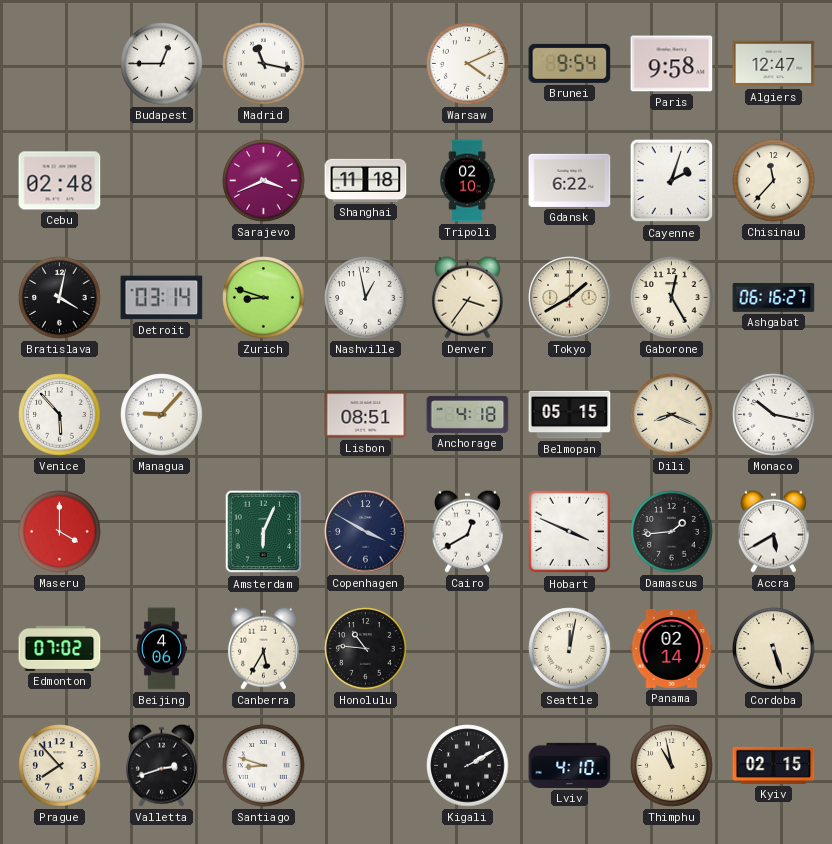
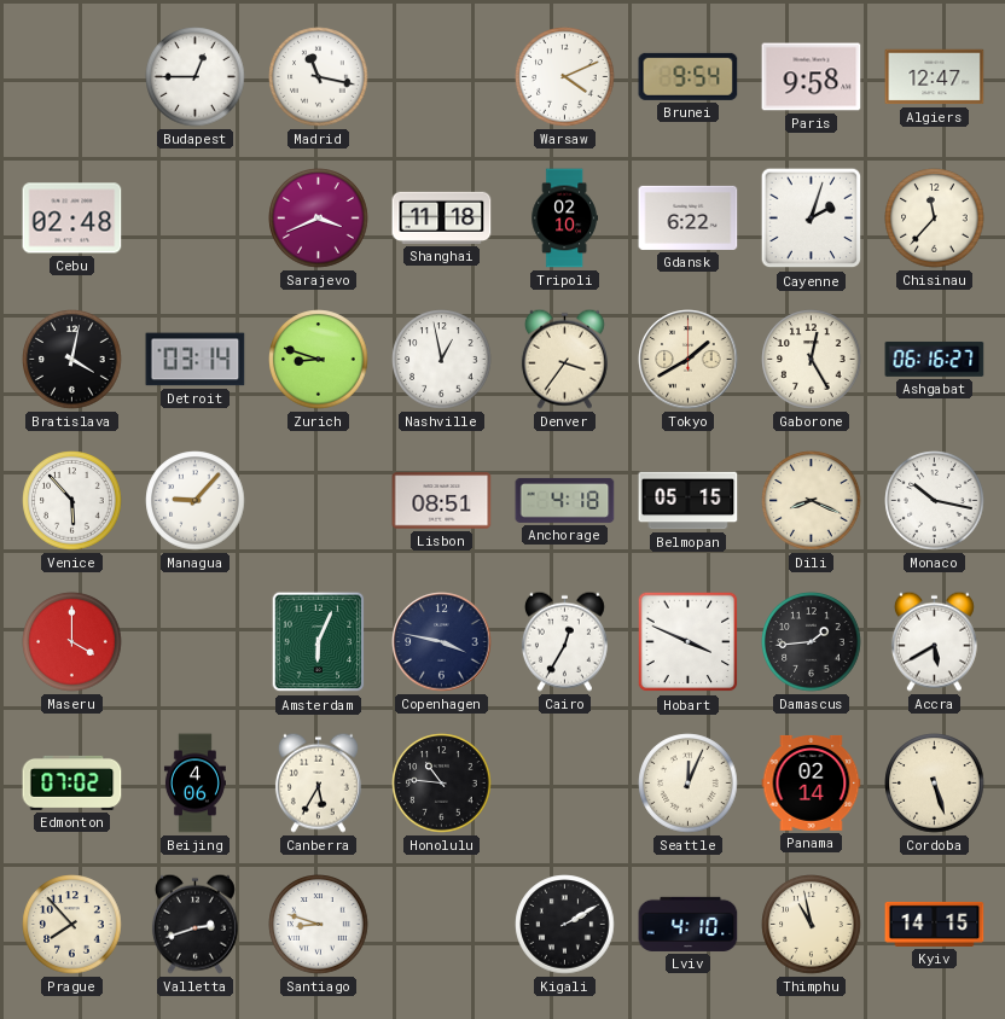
Copenhagen: 3:50 -> 3:47
Cairo: 12:40 -> 12:35
Seattle: 12:02 -> 12:04
Kyiv: 02:15 -> 14:15
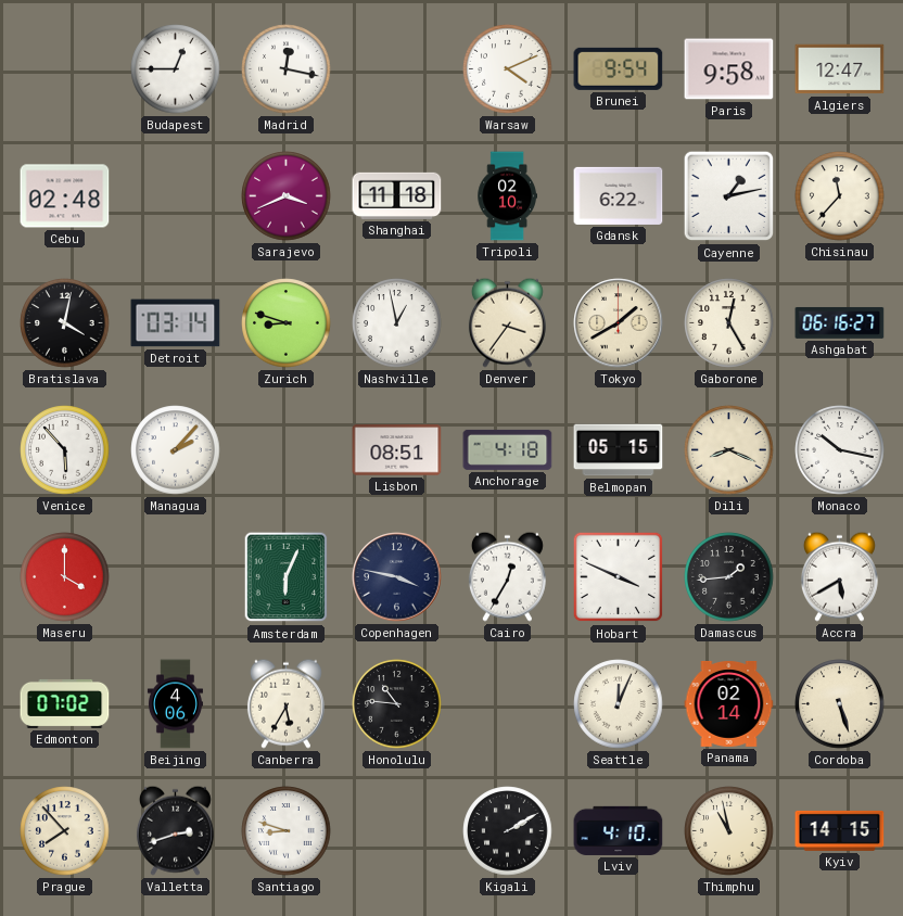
Madrid: 11:17 -> 12:17
Cayenne: 2:03 -> 1:13
Managua: 9:07 -> 2:07
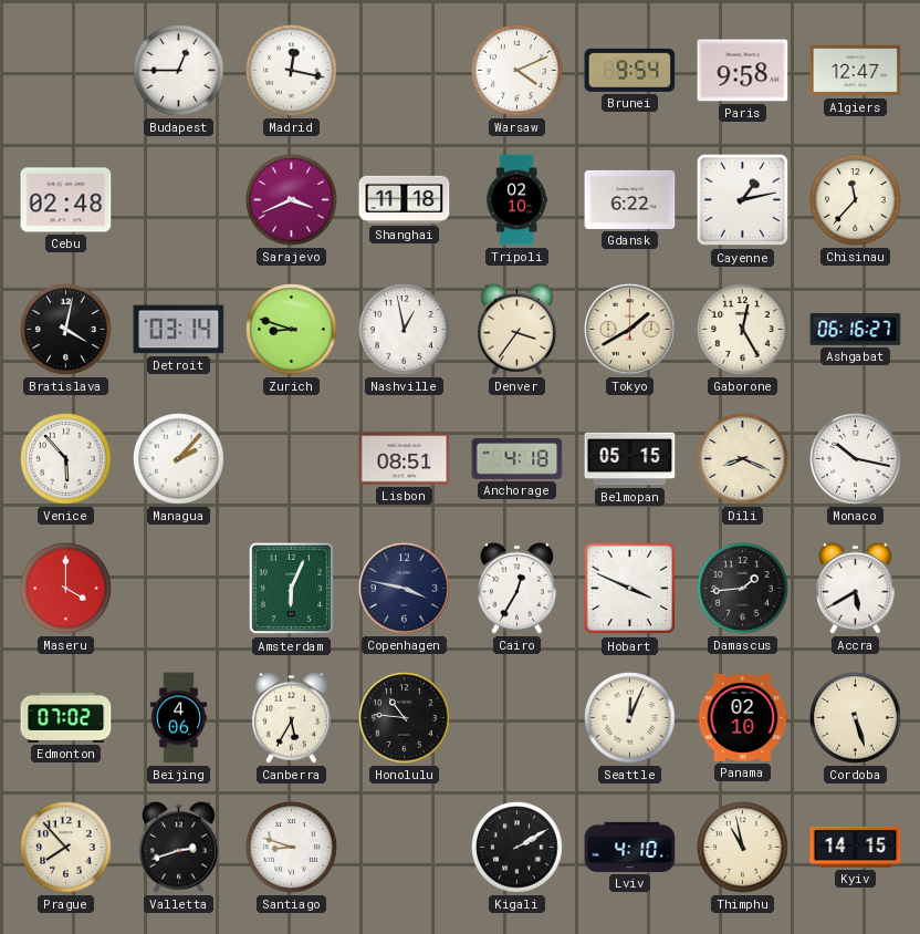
Panama: 02:14 -> 02:10
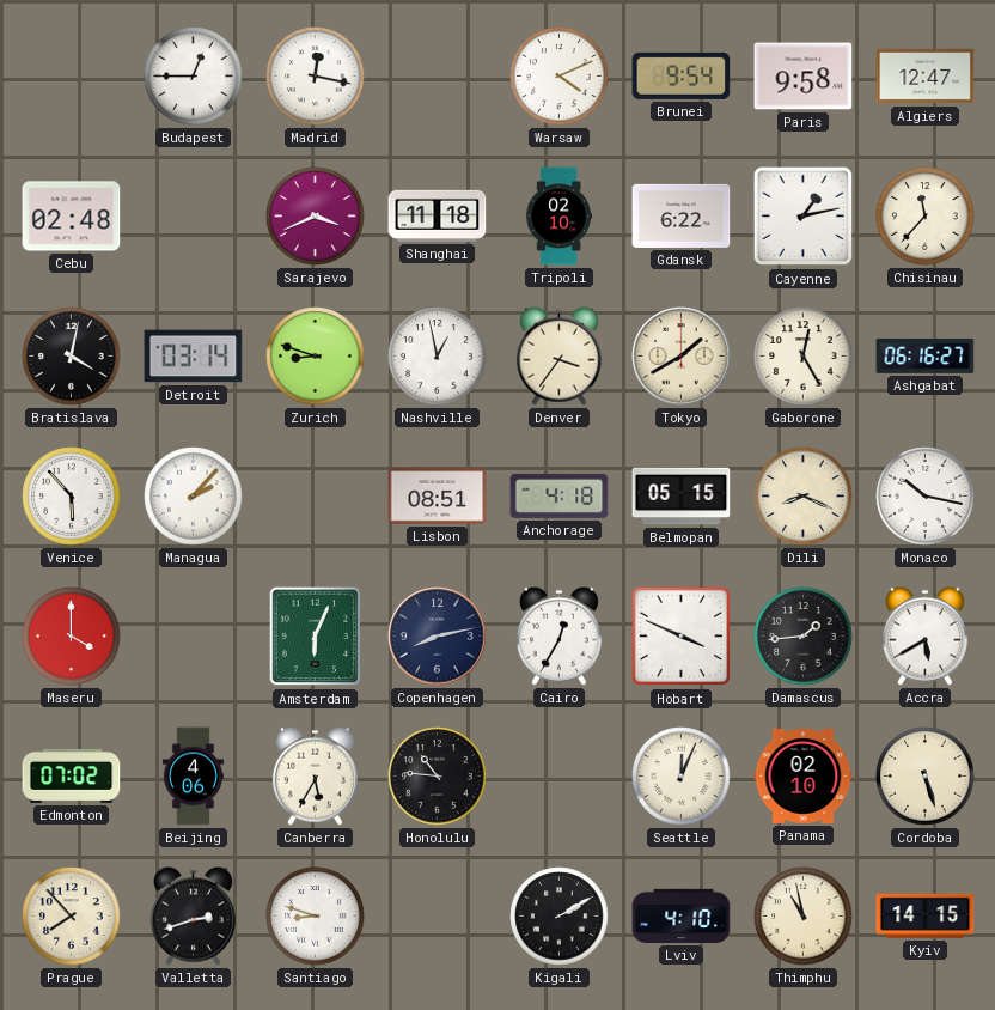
Copenhagen: 3:47 -> 8:13
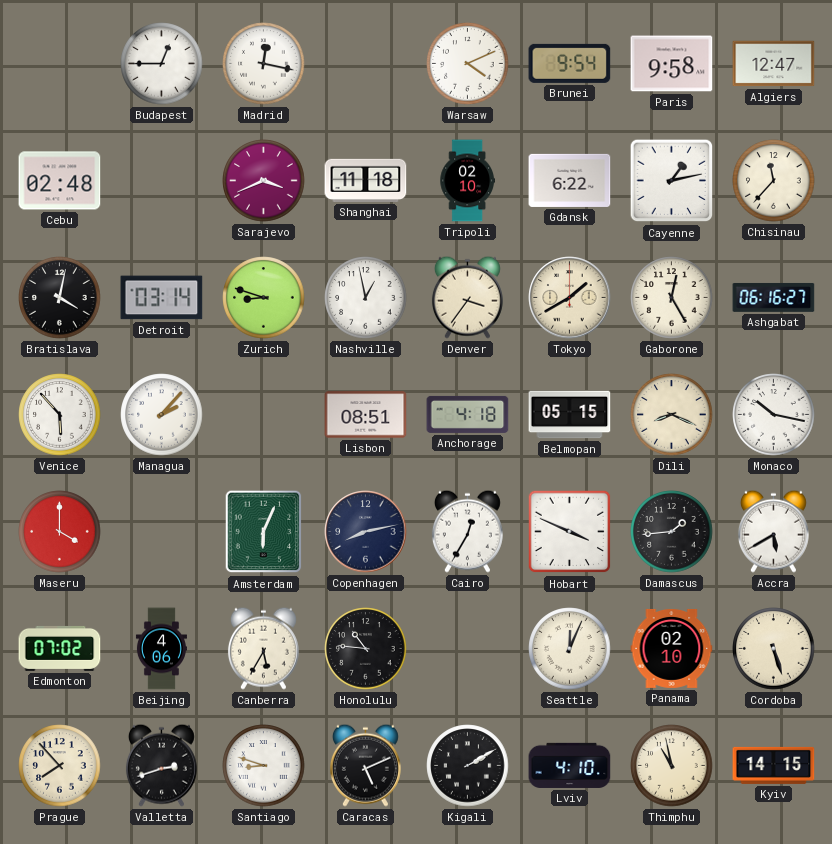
Caracas: none -> 5:11
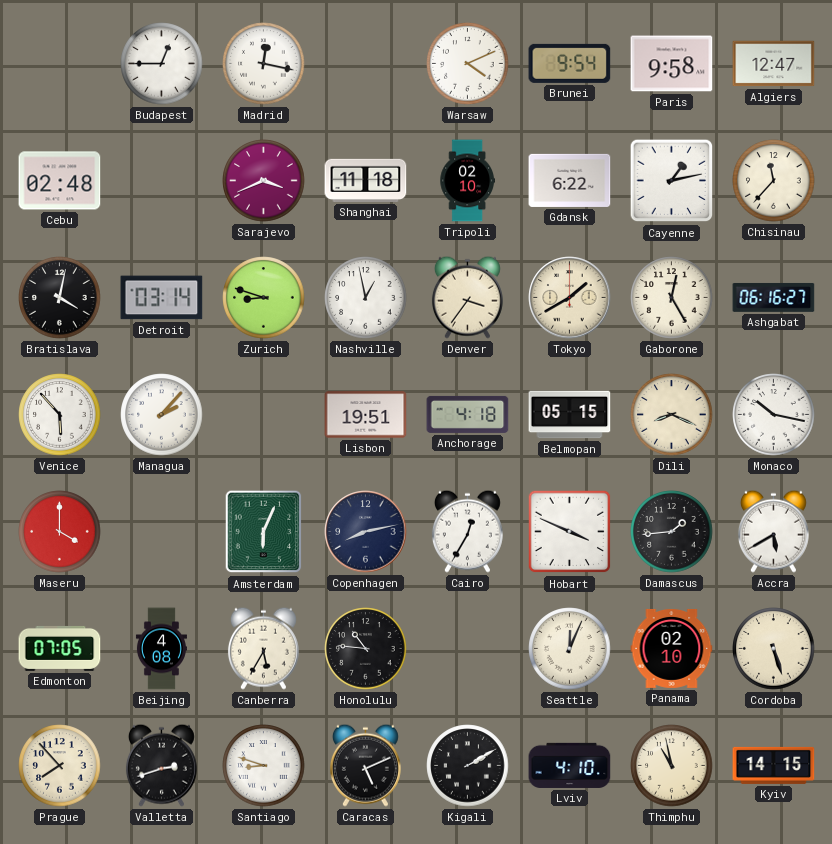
Lisbon: 08:51 -> 19:51
Edmonton: 07:02 -> 07:05
Beijing: 4:06 -> 4:08
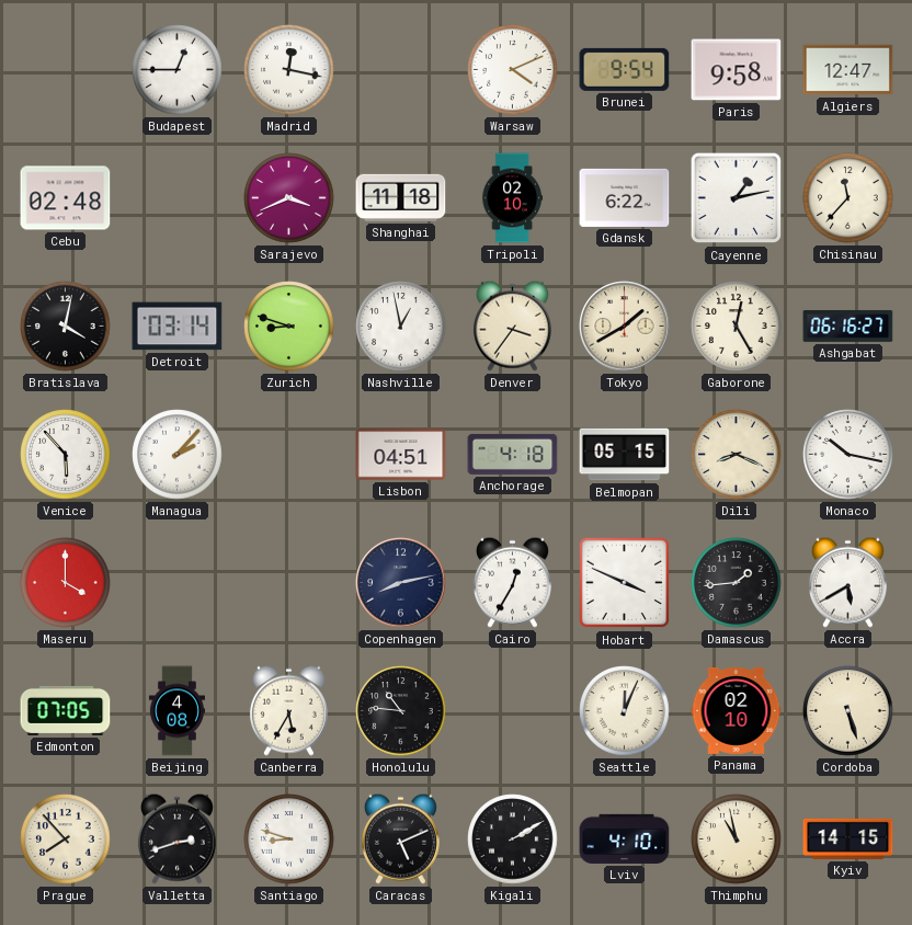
Lisbon: 19:51 -> 04:51
Amsterdam: 6:04 -> none
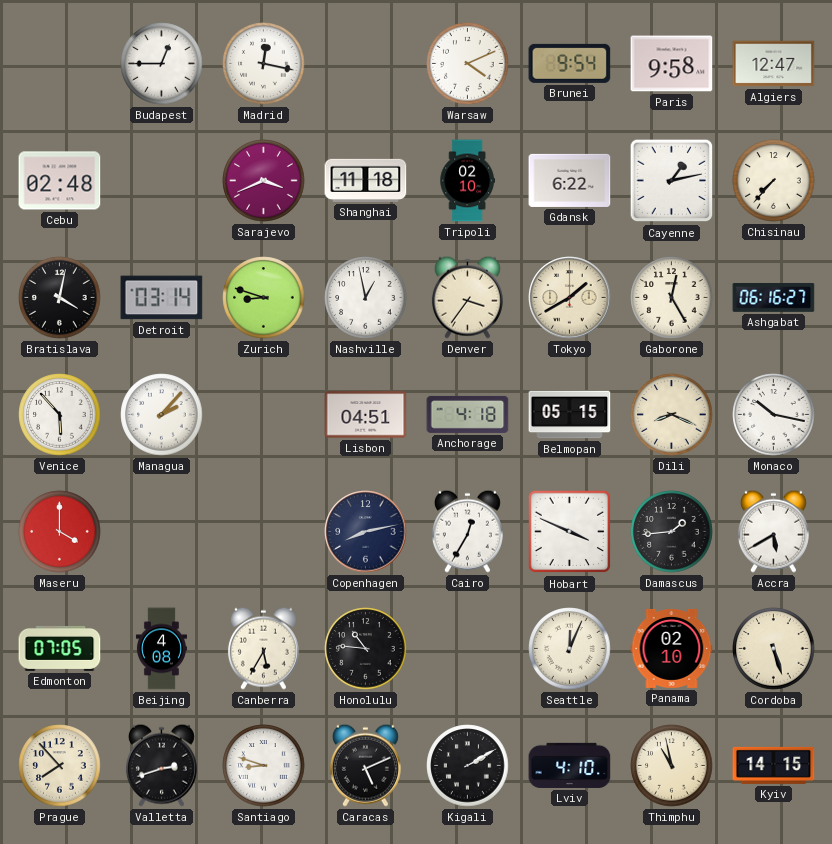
Chisinau: 11:37 -> 7:37
